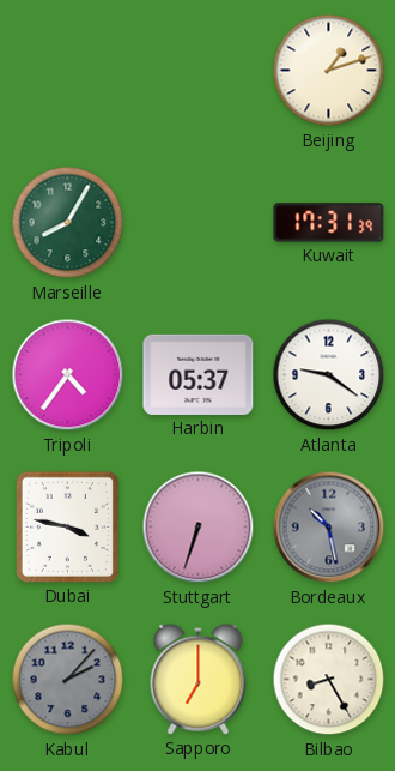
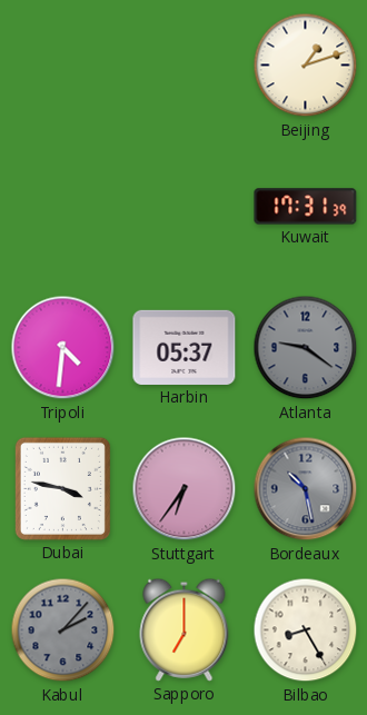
Marseille: 8:05 -> none
Tripoli: 4:36 -> 4:31
Atlanta dial: white -> grey
Stuttgart: 6:33 -> 6:36
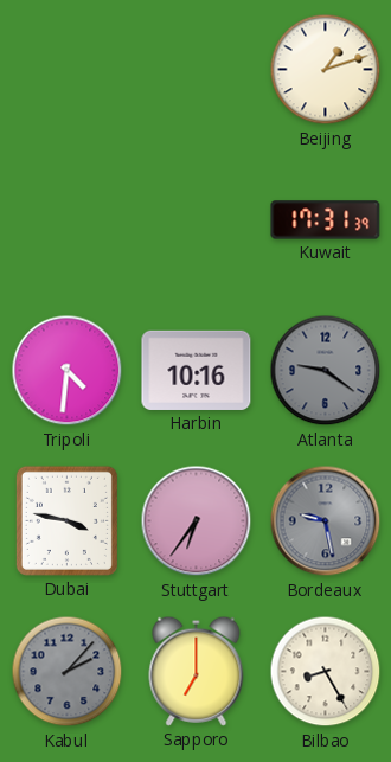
Harbin: 05:37 -> 10:16
Bordeaux: 10:28 -> 9:28
